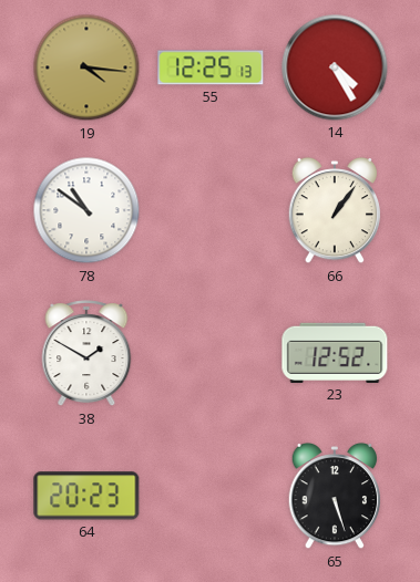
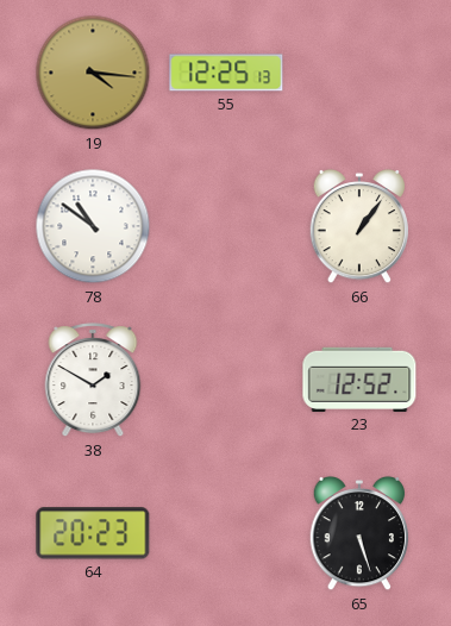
14: 4:25 -> none
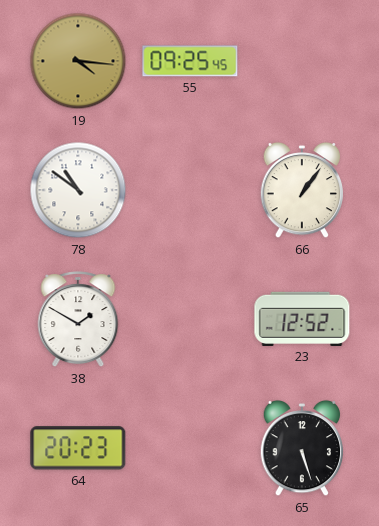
55: 12:25 -> 09:25
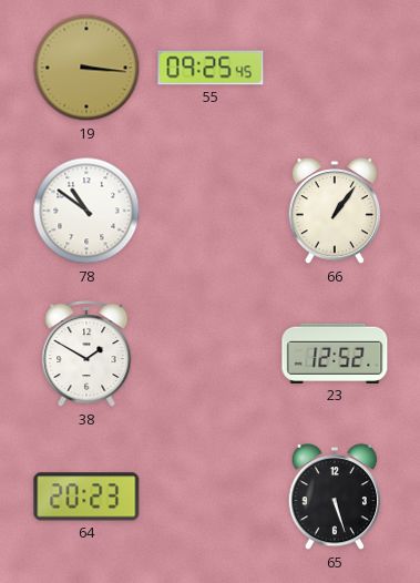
19: 4:16 -> 3:16
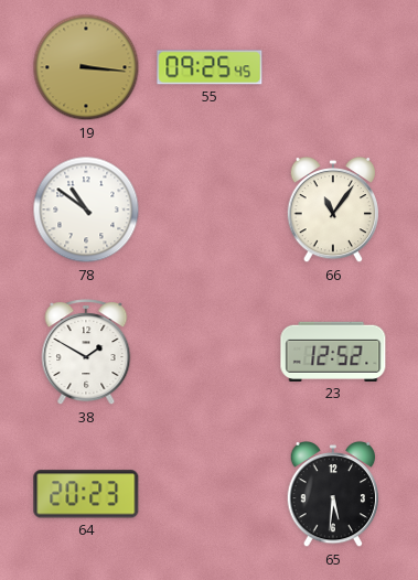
66: 1:06 -> 11:06
65: 5:27 -> 5:31
